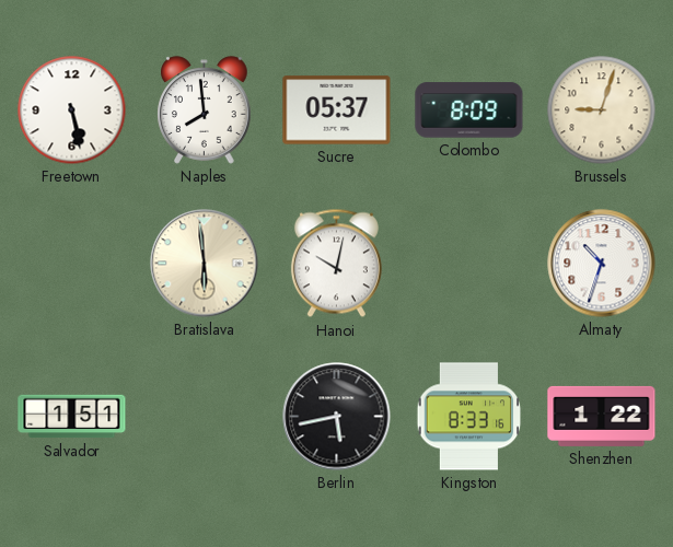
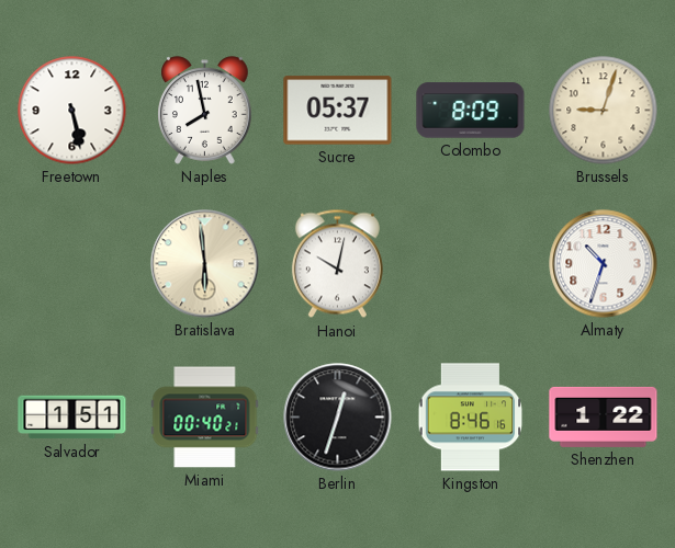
Naples: 7:59 -> 7:58
Miami: none -> 00:40
Berlin: 5:43 -> 12:33
Kingston: 8:33 -> 8:46
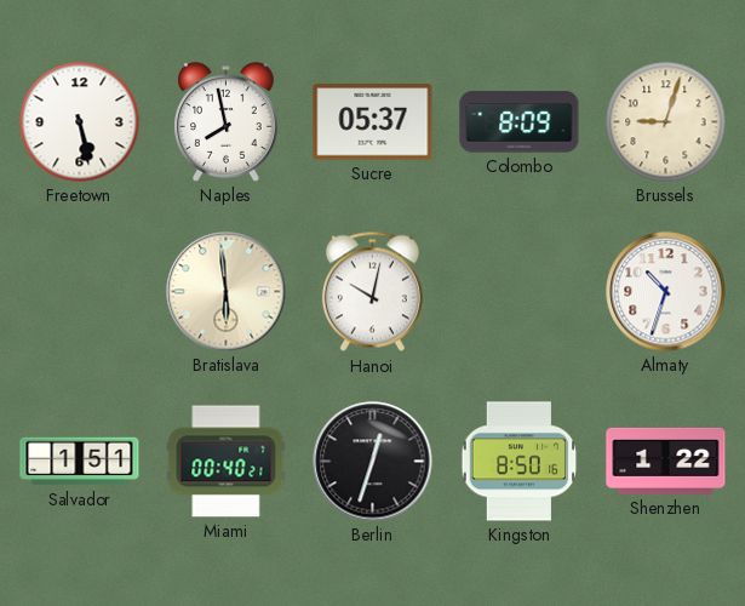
Kingston: 8:46 -> 8:50
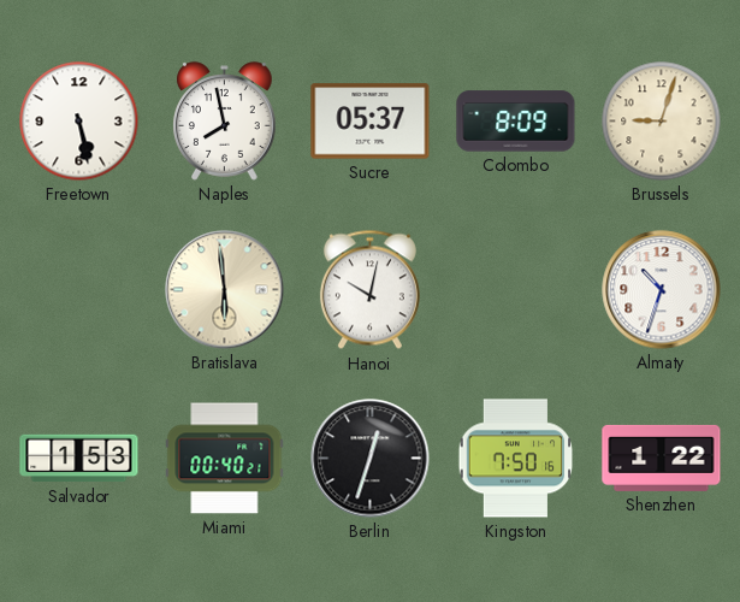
Salvador: 1:51 -> 1:53
Kingston: 8:50 -> 7:50
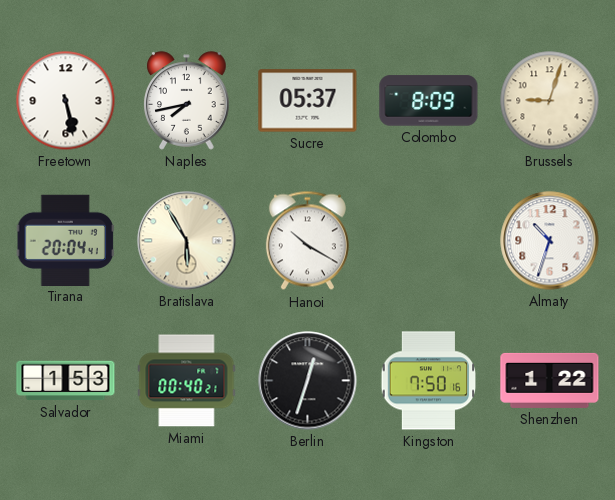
Naples: 7:58 -> 7:43
Tirana: none -> 20:04
Bratislava: 5:59 -> 5:55
Hanoi: 10:02 -> 10:20
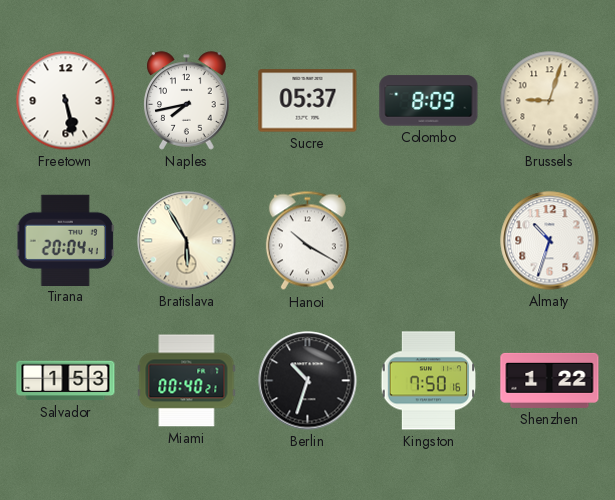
Berlin: 12:33 -> 10:33
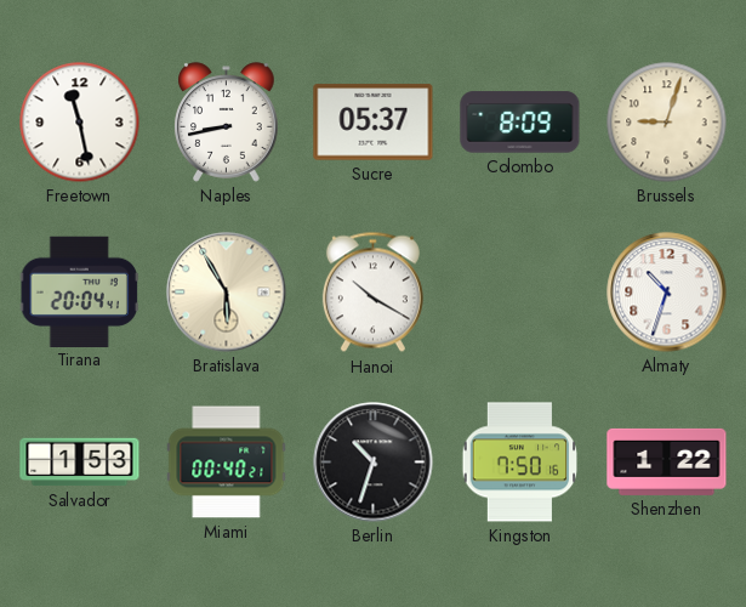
Freetown: 5:28 -> 11:28
Naples: 7:43 -> 8:43
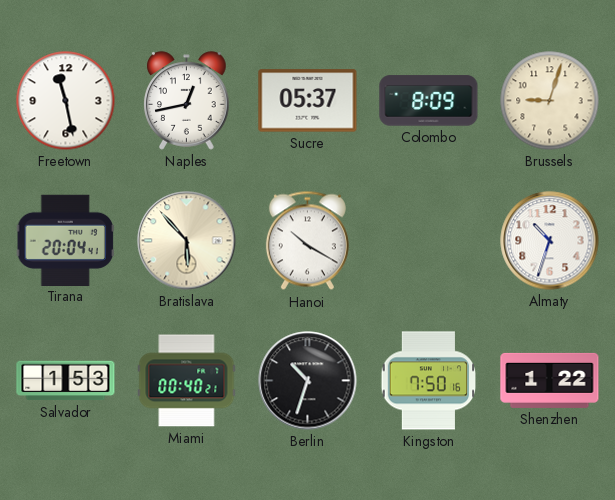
Naples: 8:43 -> 12:43
Bratislava: 5:55 -> 5:53
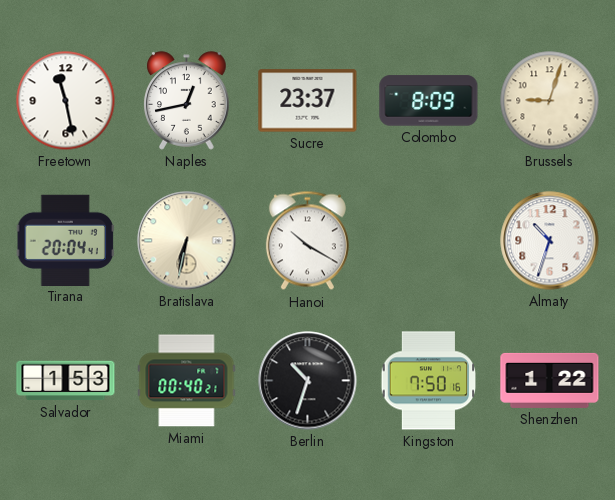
Sucre: 05:37 -> 23:37
Bratislava: 5:53 -> 6:32
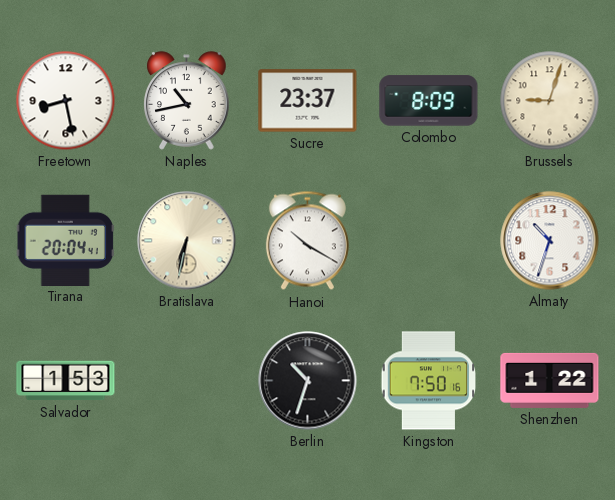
Freetown: 11:28 -> 8:28
Naples: 12:43 -> 10:43
Miami: 00:40 -> none
